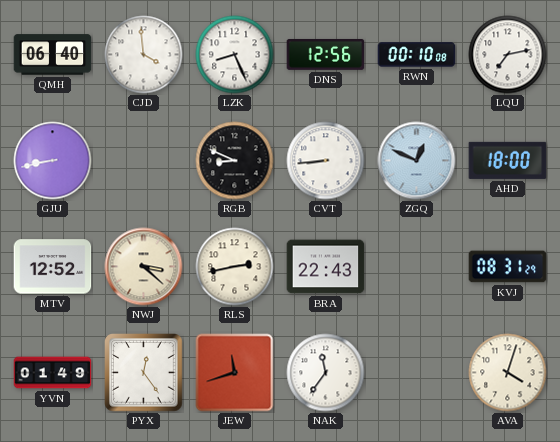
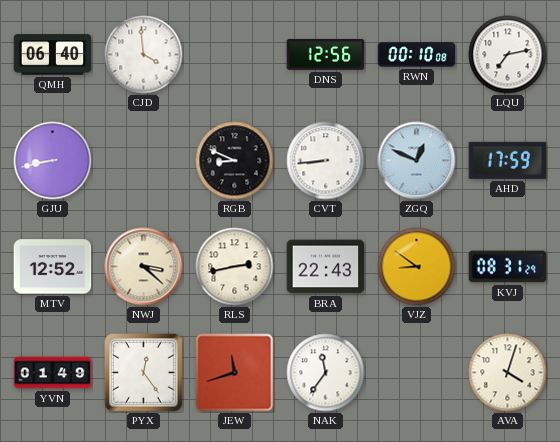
LZK: 8:26 -> none
AHD: 18:00 -> 17:59
VJZ: none -> 8:51
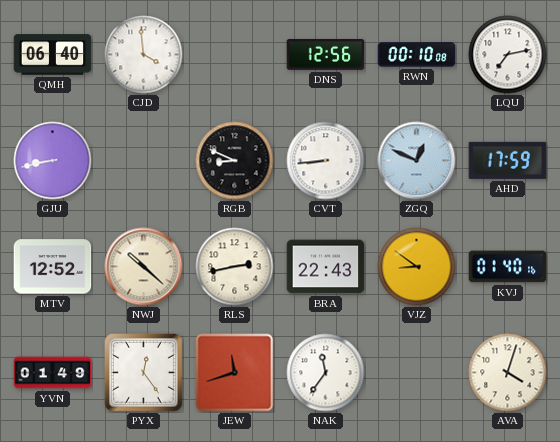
NWJ: 3:22 -> 10:22
KVJ: 08:31 -> 01:40
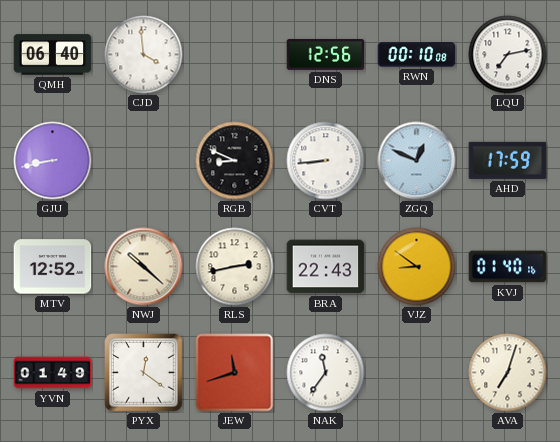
PYX: 12:24 -> 12:21
AVA: 4:03 -> 7:03
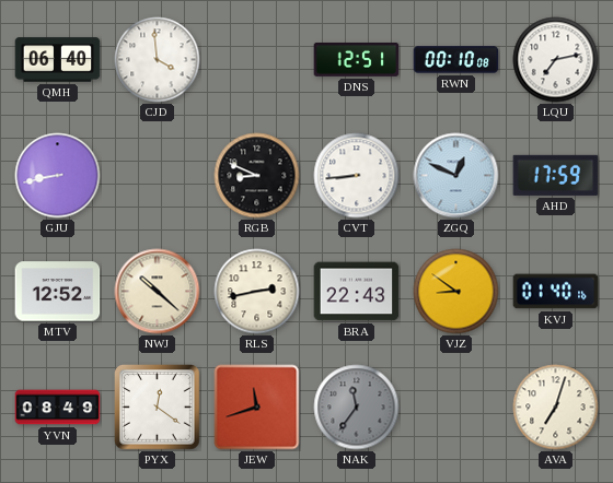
DNS: 12:56 -> 12:51
YVN: 01:49 -> 08:49
NAK dial: white -> grey
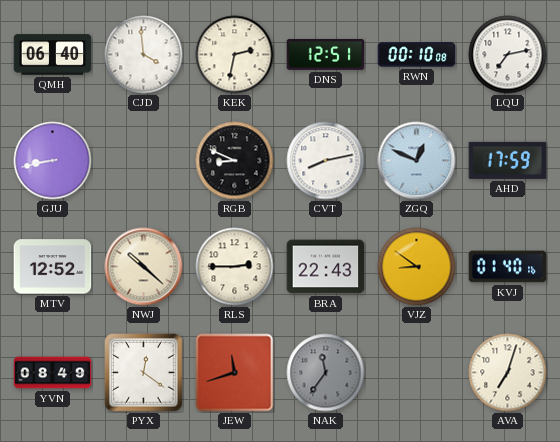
KEK: none -> 2:32
CVT: 8:44 -> 8:13
RLS: 2:43 -> 2:45
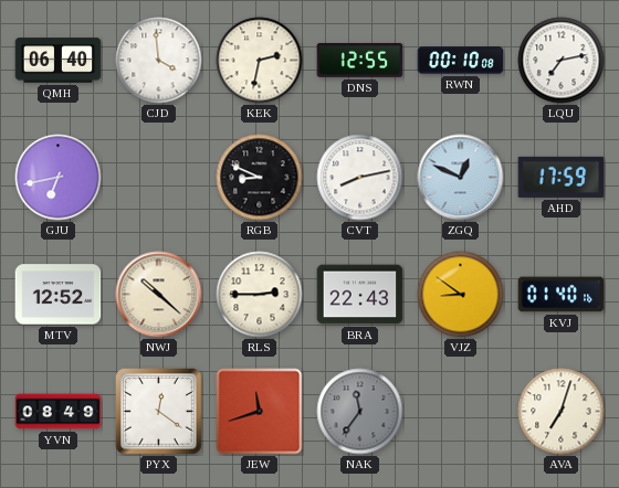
DNS: 12:51 -> 12:55
GJU: 8:43 -> 6:43
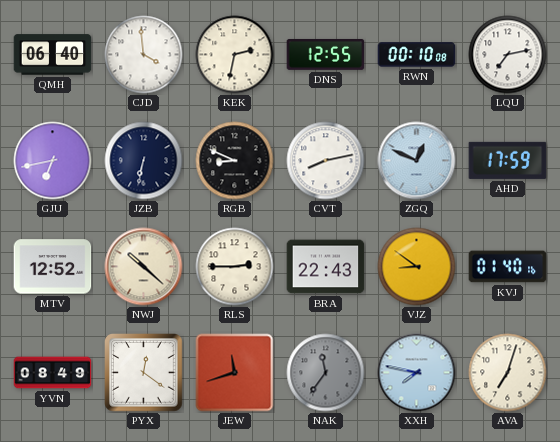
JZB: none -> 6:32
XXH: none -> 7:47
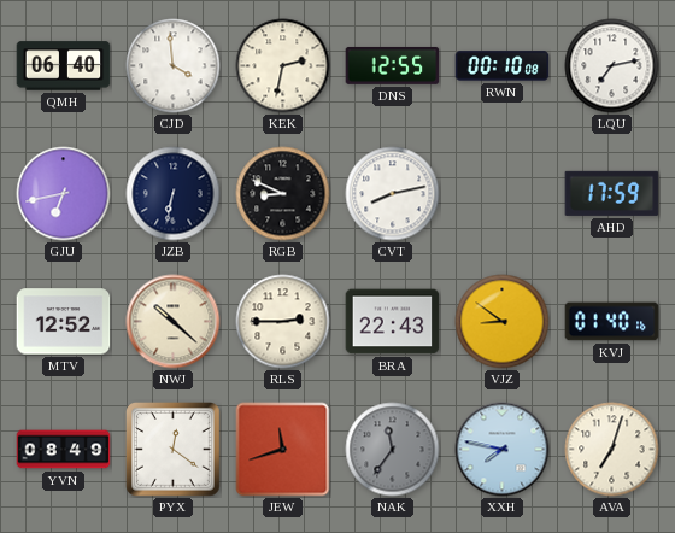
ZGQ: 12:49 -> none
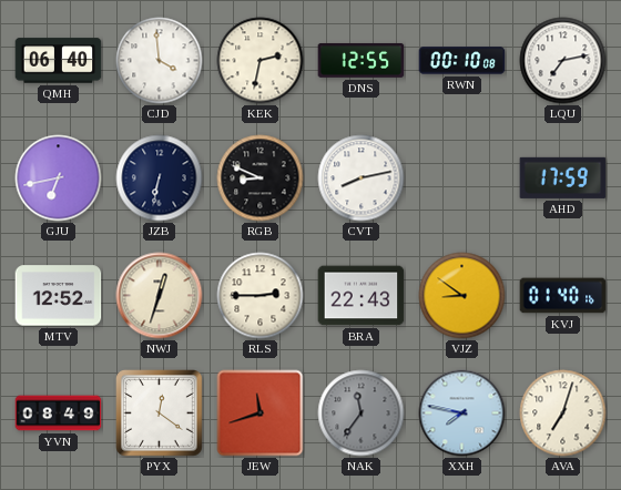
NWJ: 10:22 -> 12:33
